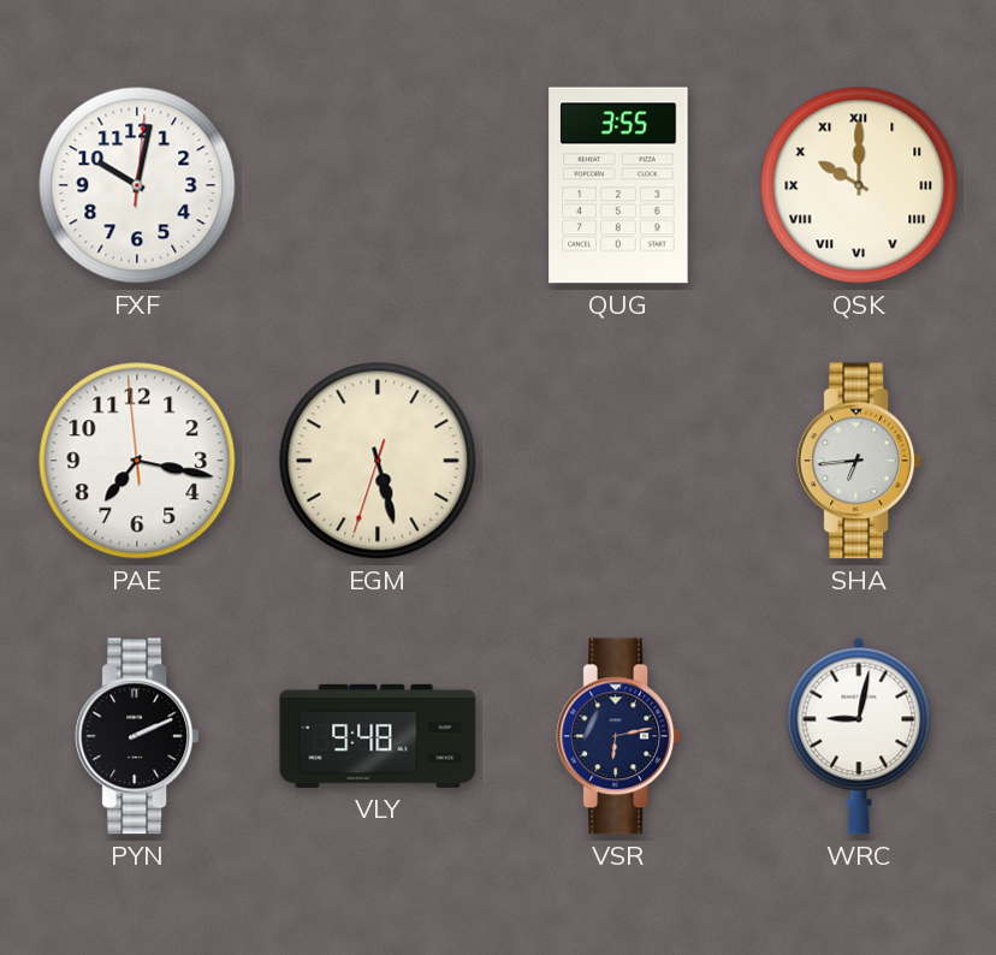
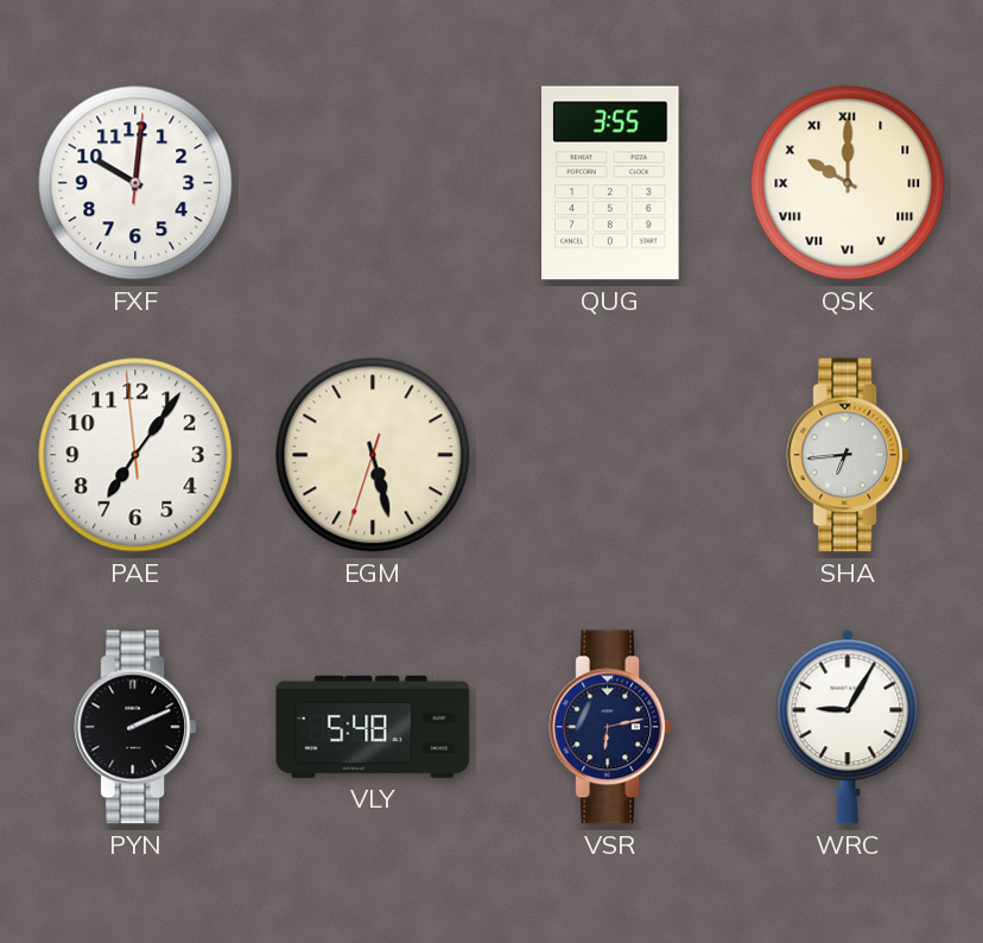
FXF: 10:02 -> 10:01
PAE: 7:16 -> 7:05
VLY: 9:48 -> 5:48
WRC: 9:02 -> 9:05
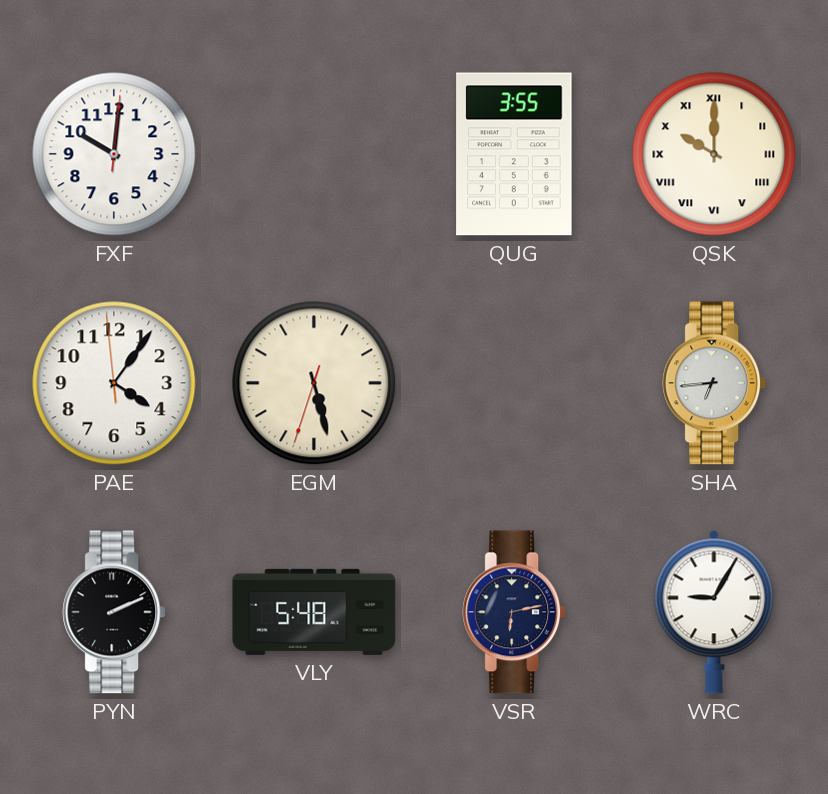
PAE: 7:05 -> 4:05
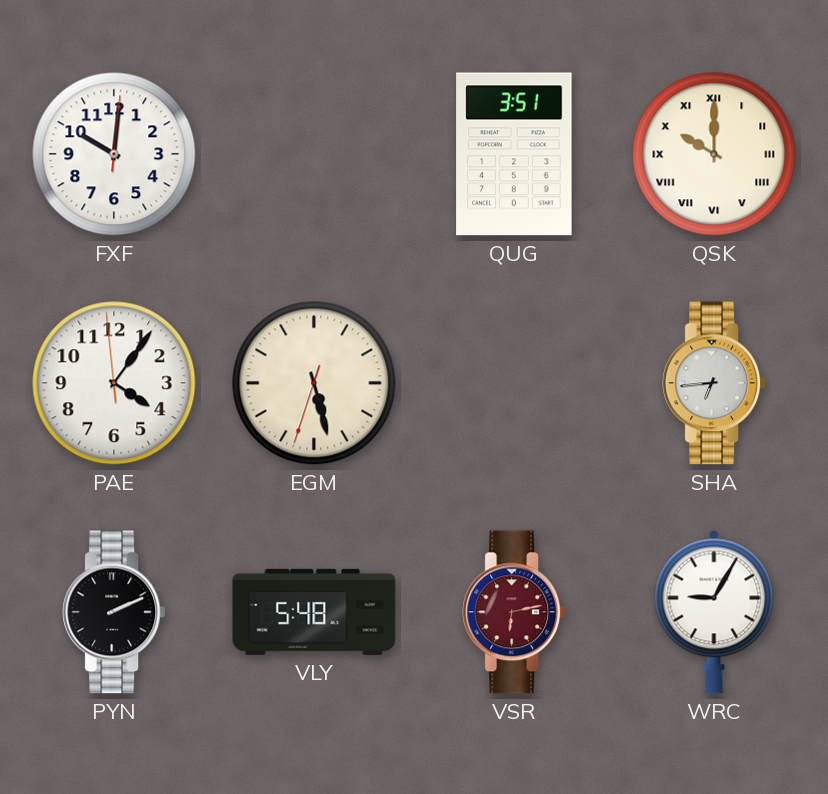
QUG: 3:55 -> 3:51
VSR dial: navy -> burgundy
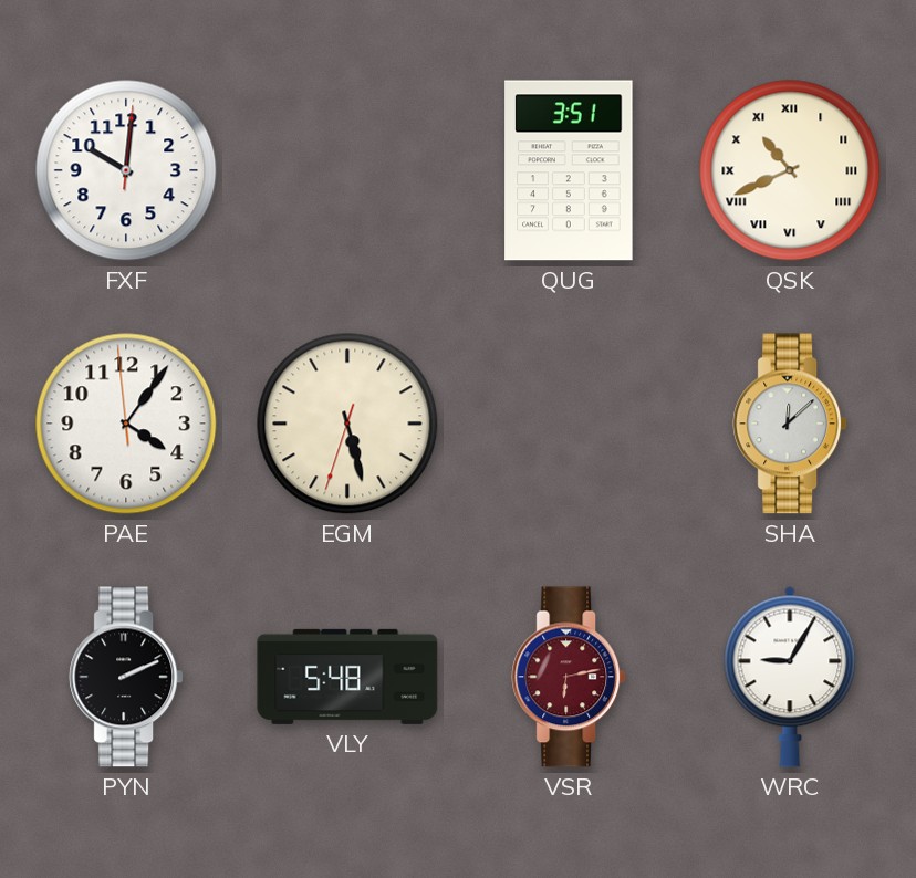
QSK: 10:00 -> 10:41
SHA: 6:44 -> 12:08
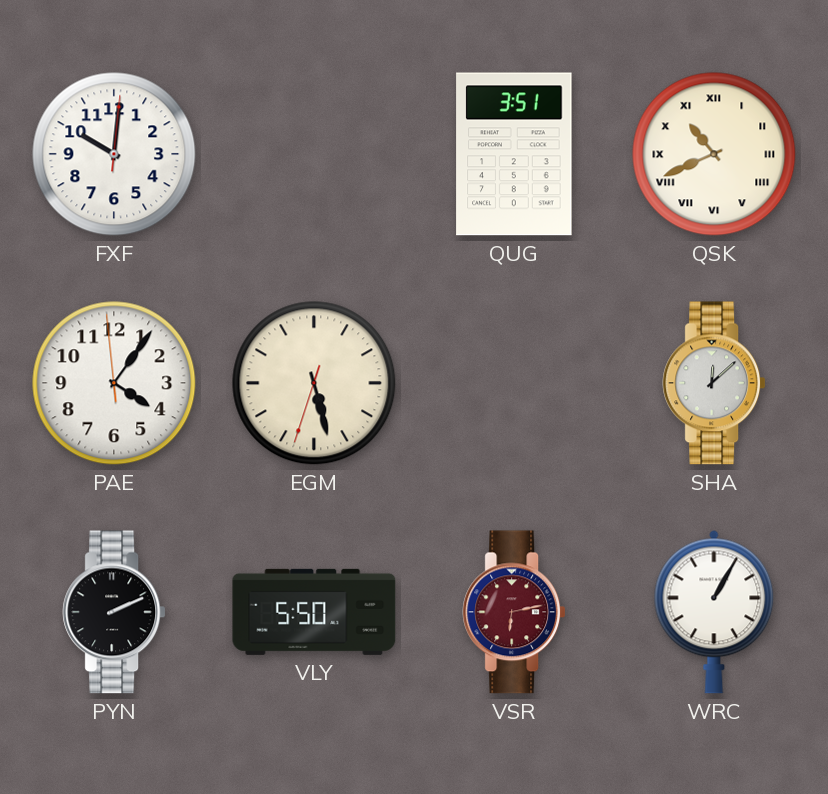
VLY: 5:48 -> 5:50
WRC: 9:05 -> 1:05
